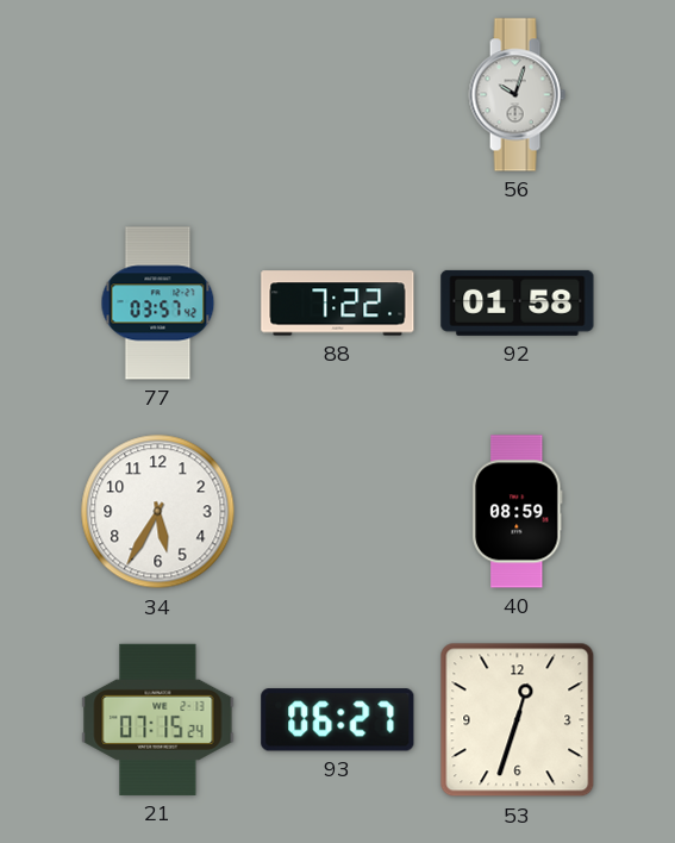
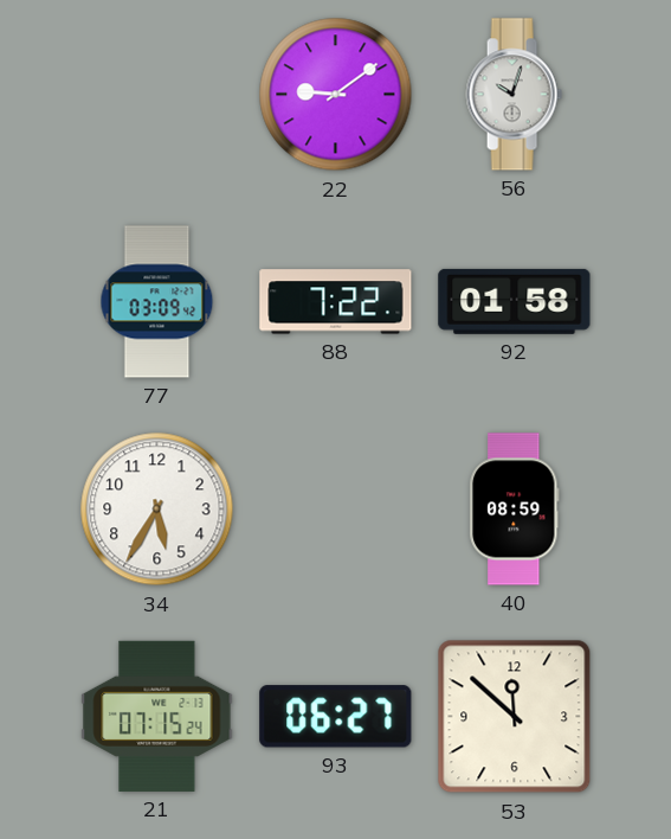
22: none -> 9:09
77: 03:57 -> 03:09
53: 12:33 -> 11:52
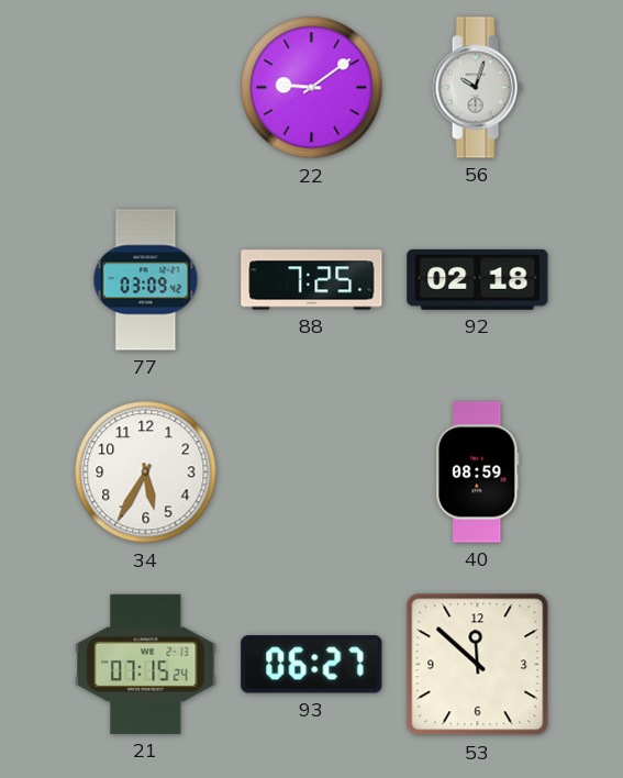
88: 7:22 -> 7:25
92: 01:58 -> 02:18
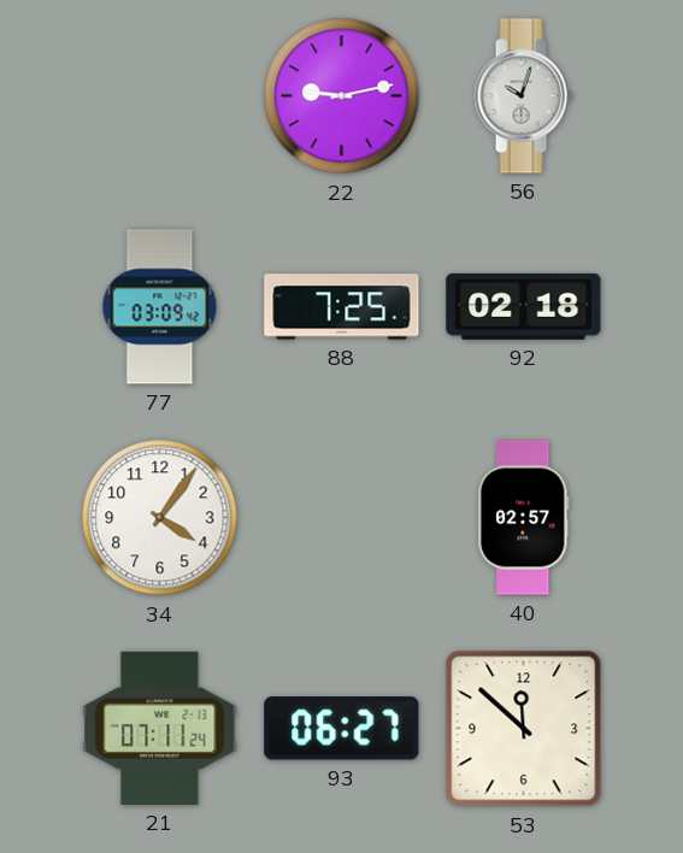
22: 9:09 -> 9:13
34: 5:35 -> 4:06
40: 08:59 -> 02:57
21: 07:15 -> 07:11
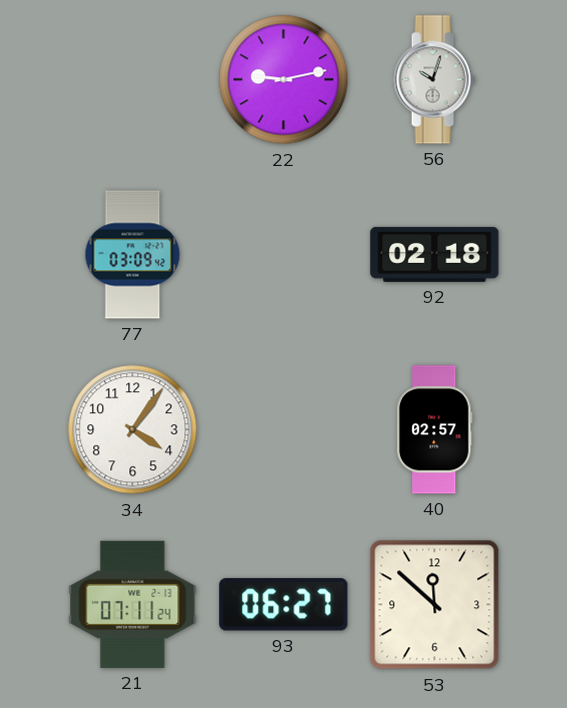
88: 7:25 -> none
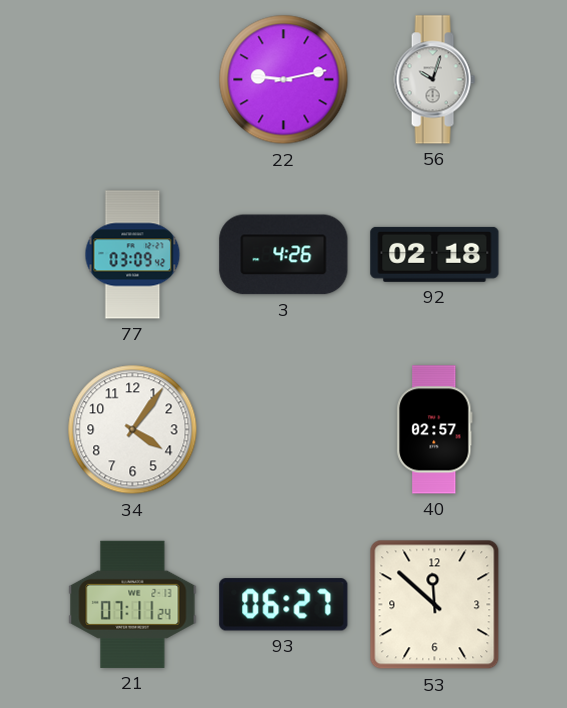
3: none -> 4:26
